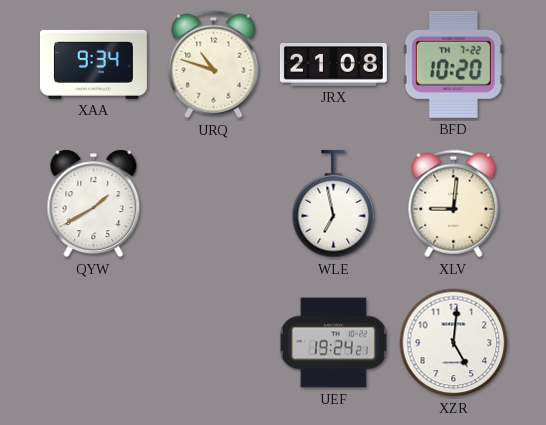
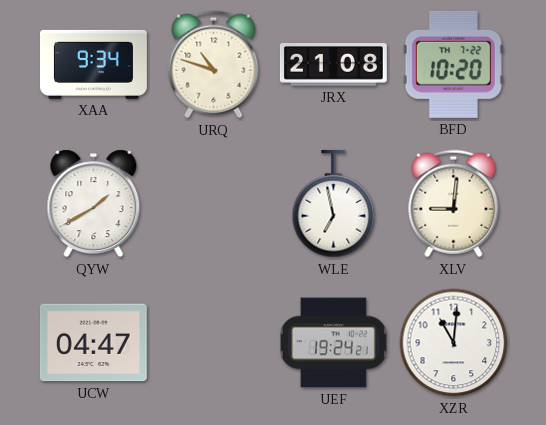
UCW: none -> 04:47
XZR: 5:01 -> 11:01
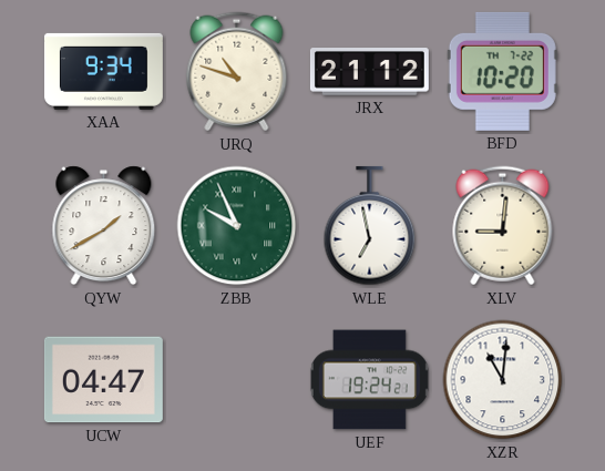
JRX: 21:08 -> 21:12
ZBB: none -> 9:56
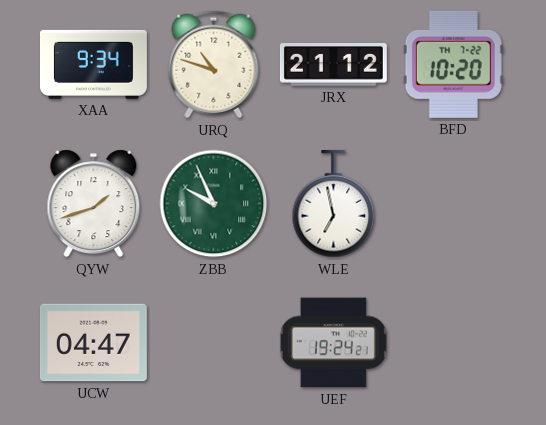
QYW: 1:40 -> 1:42
XLV: 9:01 -> none
XZR: 11:01 -> none
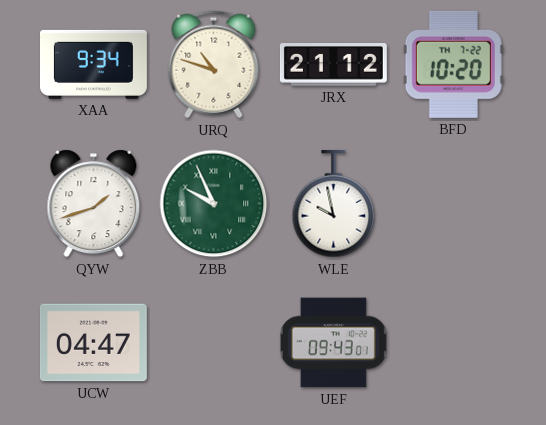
WLE: 6:58 -> 9:58
UEF: 19:24 -> 09:43
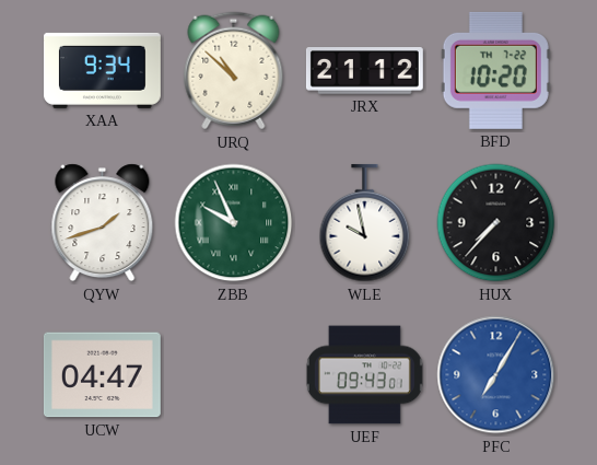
URQ: 10:48 -> 10:52
HUX: none -> 7:37
PFC: none -> 7:05
